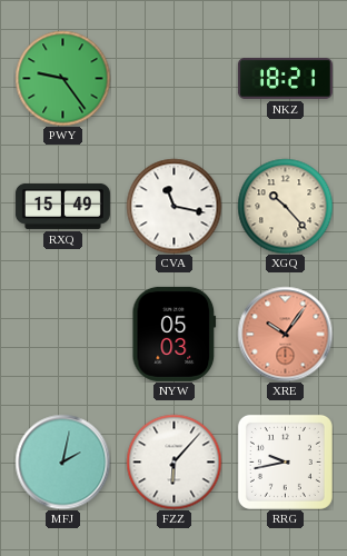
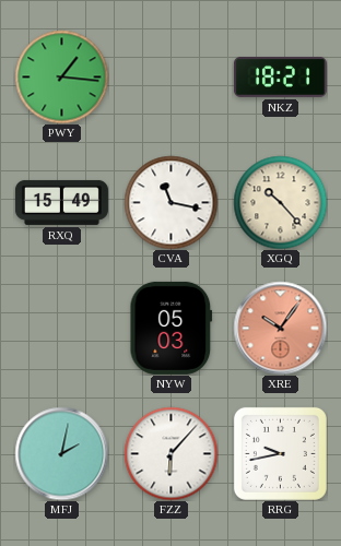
PWY: 9:24 -> 1:16
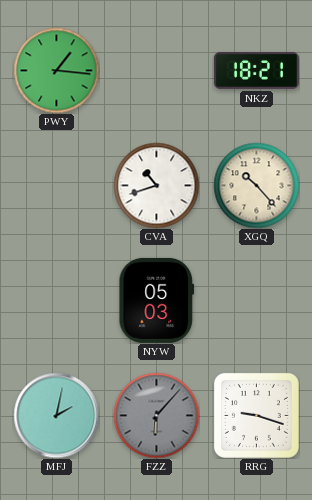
RXQ: 15:49 -> none
CVA: 11:17 -> 10:42
XRE: 10:06 -> none
FZZ dial: white -> grey
RRG: 9:43 -> 9:18
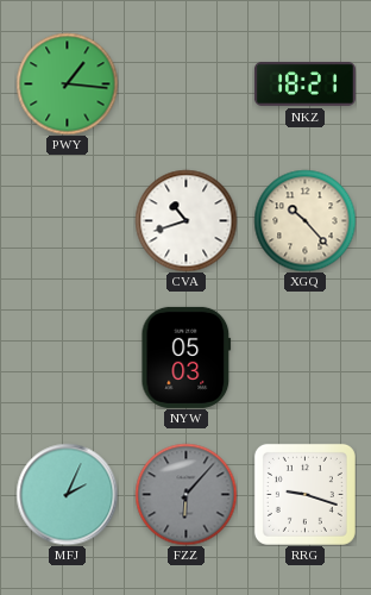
MFJ: 2:02 -> 2:04
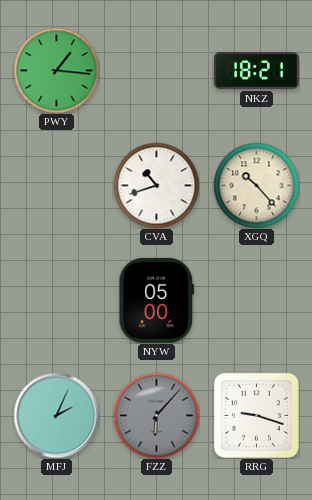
NYW: 05:03 -> 05:00
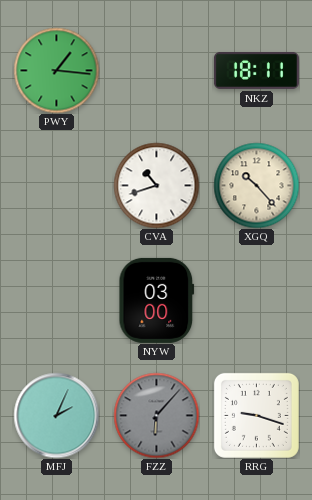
NKZ: 18:21 -> 18:11
NYW: 05:00 -> 03:00
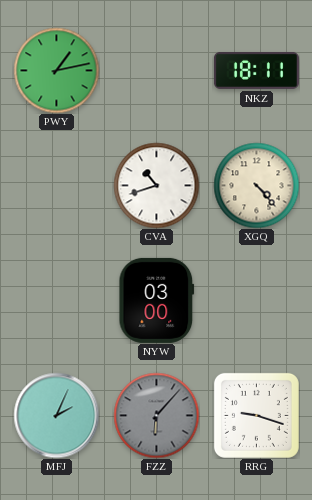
PWY: 1:16 -> 1:13
XGQ: 10:23 -> 4:23
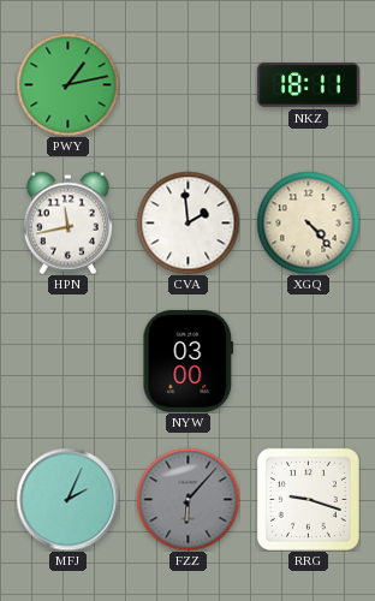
HPN: none -> 11:43
CVA: 10:42 -> 1:59
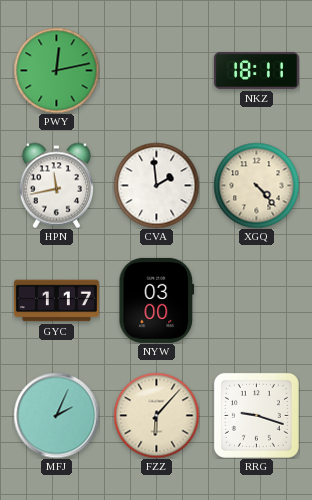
PWY: 1:13 -> 12:13
GYC: none -> 1:17
FZZ dial: grey -> cream
